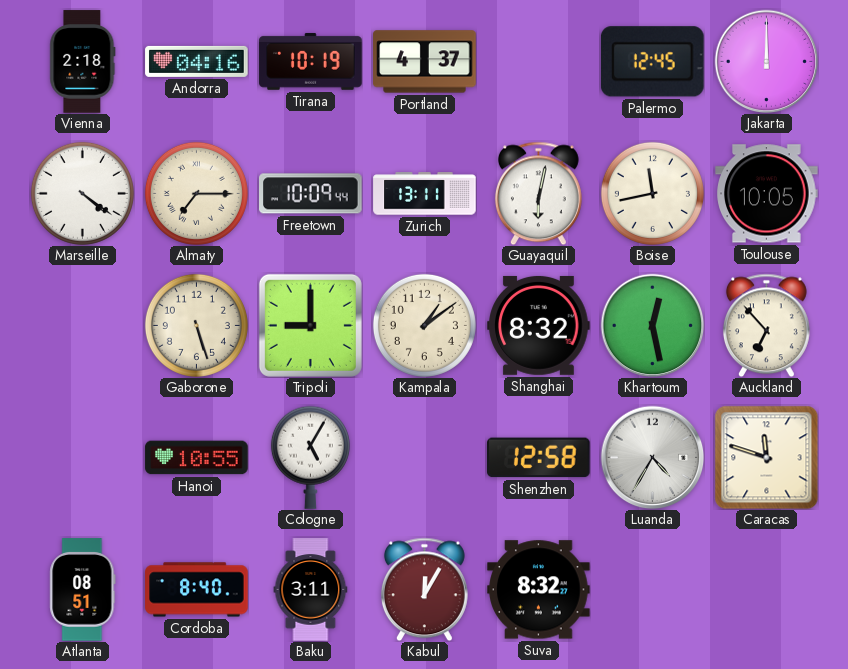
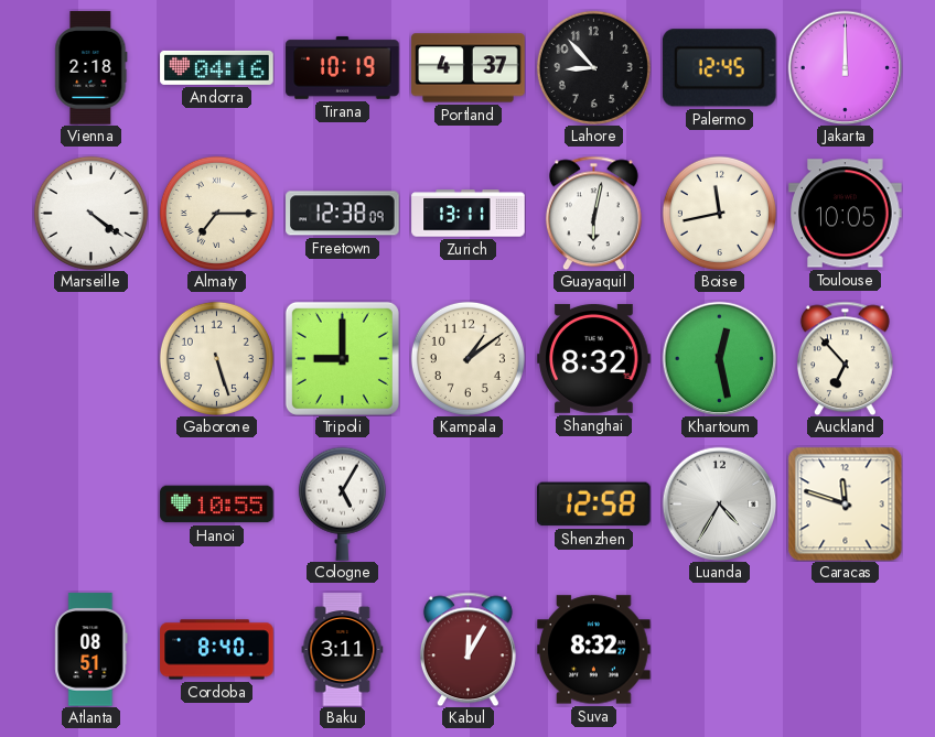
Lahore: none -> 8:53
Freetown: 10:09 -> 12:38
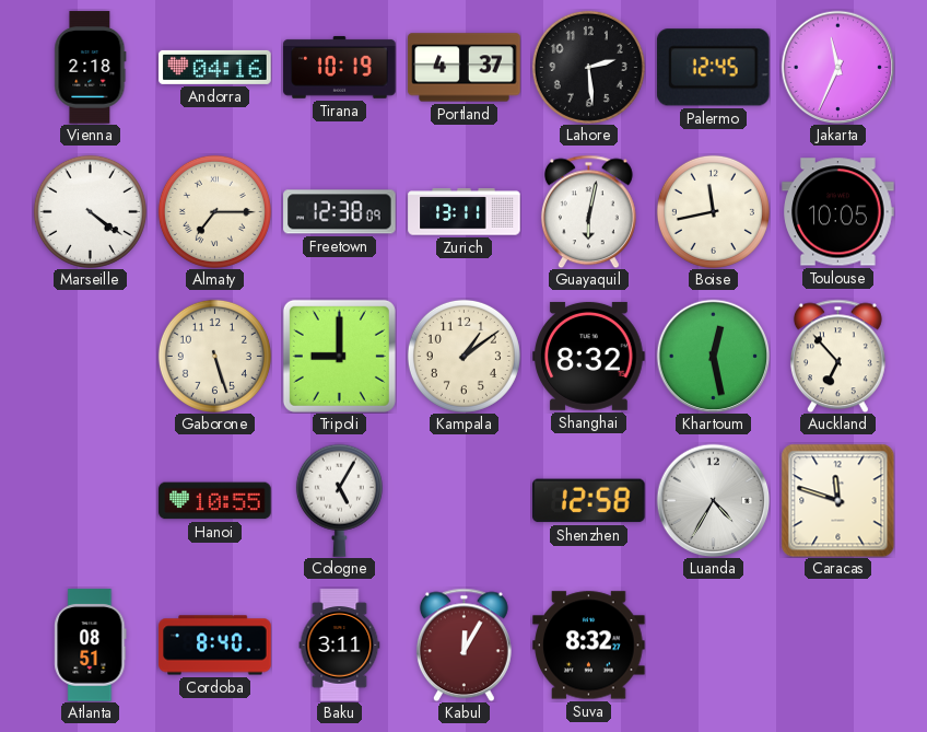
Lahore: 8:53 -> 2:29
Jakarta: 12:00 -> 11:34
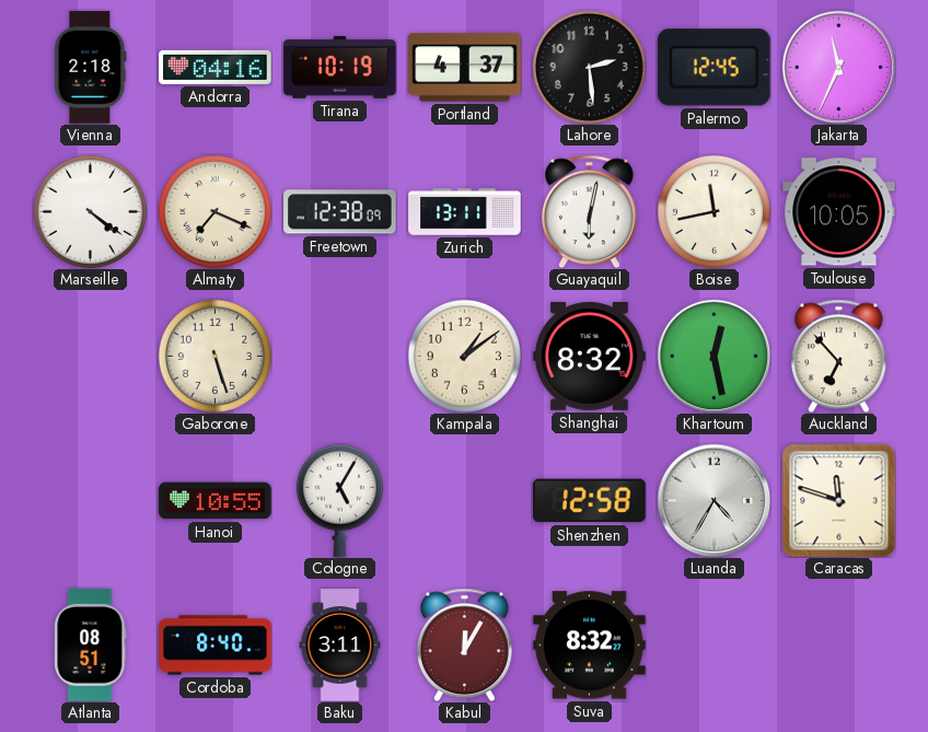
Almaty: 7:15 -> 7:19
Tripoli: 9:00 -> none
